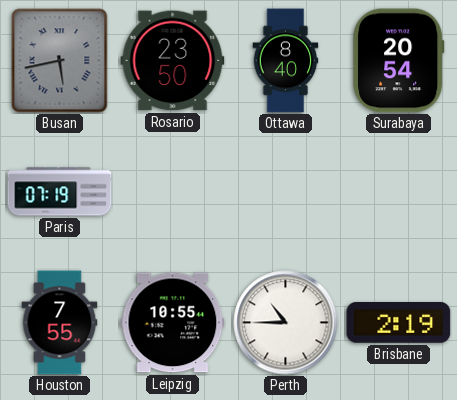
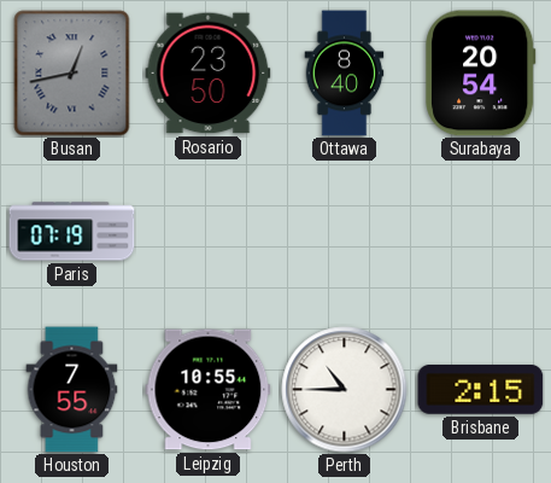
Busan: 5:43 -> 12:43
Brisbane: 2:19 -> 2:15
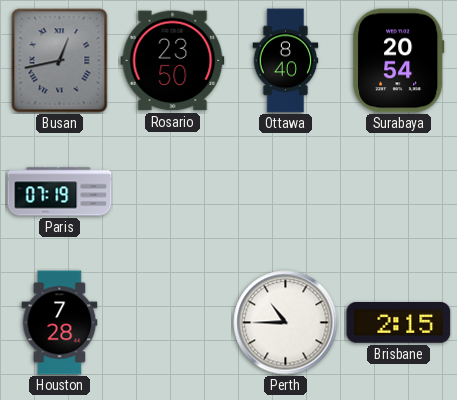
Houston: 7:55 -> 7:28
Leipzig: 10:55 -> none
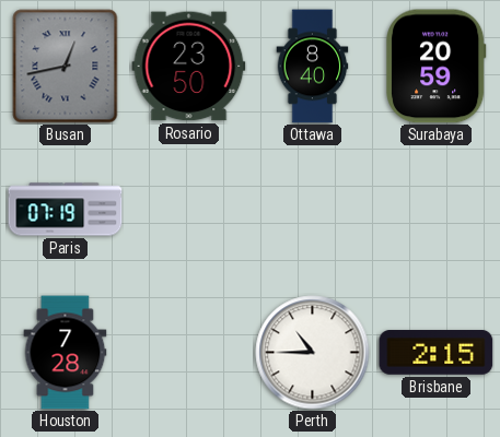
Surabaya: 20:54 -> 20:59
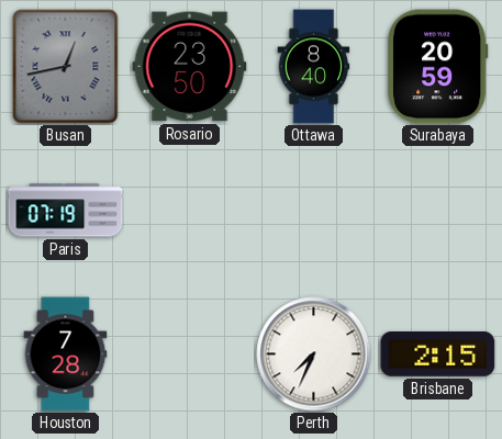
Perth: 10:45 -> 7:34
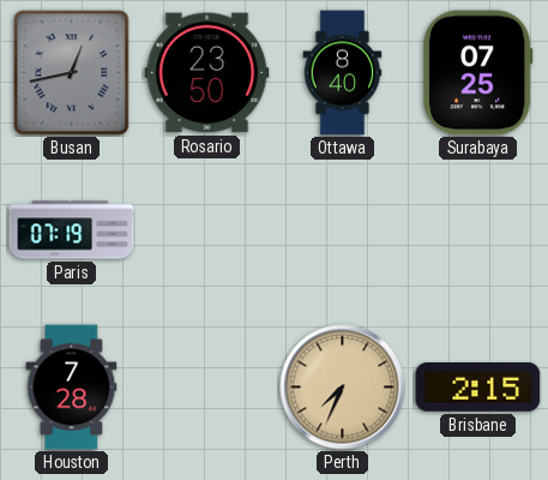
Surabaya: 20:59 -> 07:25
Perth dial: white -> champagne
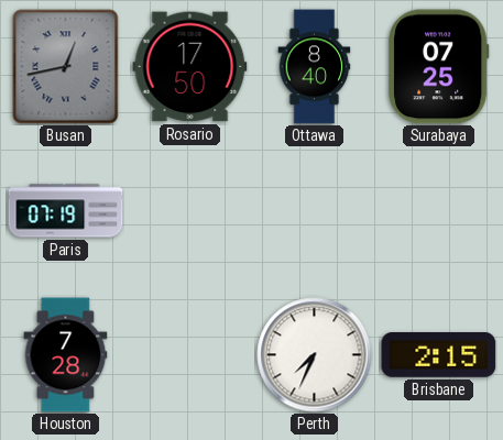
Rosario: 23:50 -> 17:50
Perth dial: champagne -> white
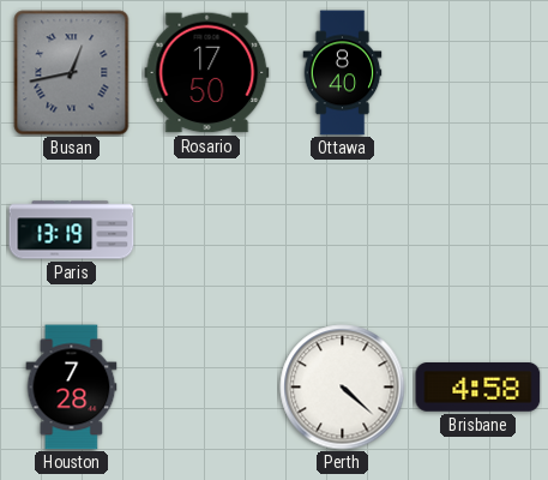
Surabaya: 07:25 -> none
Paris: 07:19 -> 13:19
Perth: 7:34 -> 4:22
Brisbane: 2:15 -> 4:58
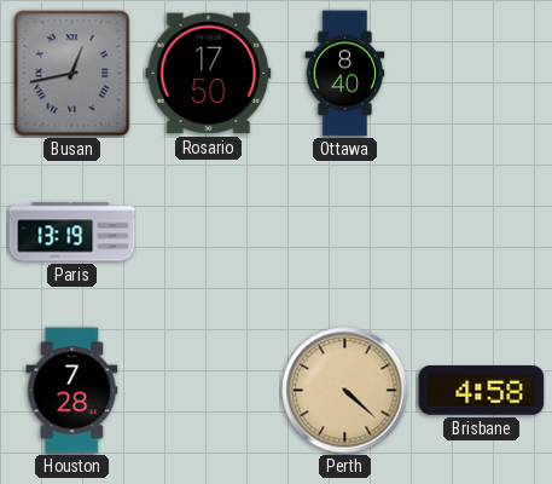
Perth dial: white -> champagne
